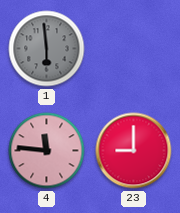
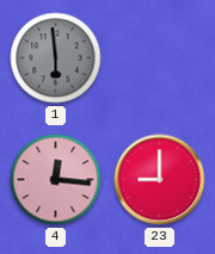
4: 11:46 -> 12:16
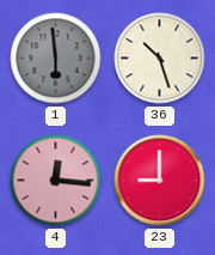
36: none -> 10:27
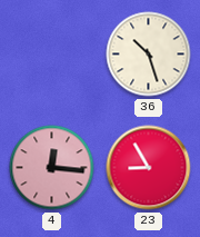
1: 5:59 -> none
23: 9:00 -> 8:55
